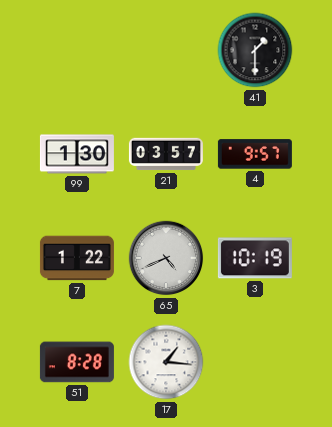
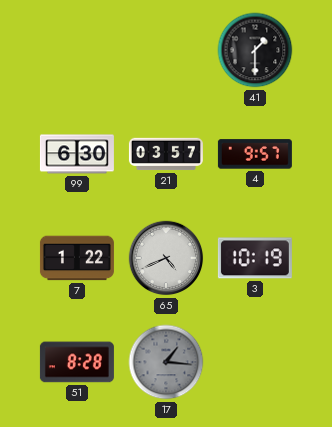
99: 1:30 -> 6:30
17 dial: white -> grey
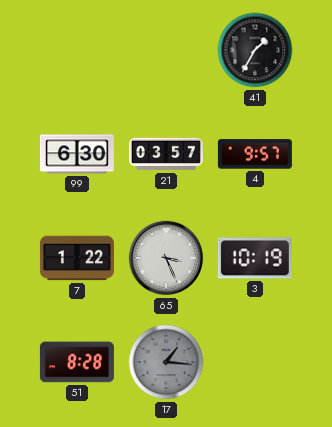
41: 1:30 -> 1:35
65: 4:41 -> 3:26
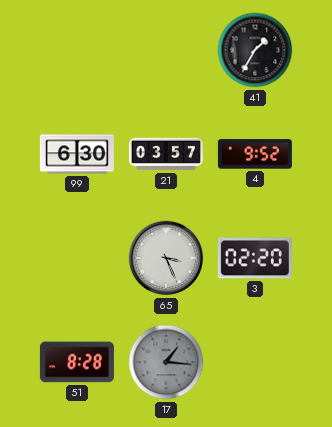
4: 9:57 -> 9:52
7: 1:22 -> none
3: 10:19 -> 02:20
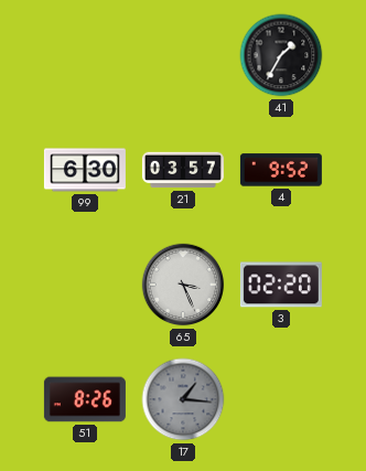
51: 8:28 -> 8:26
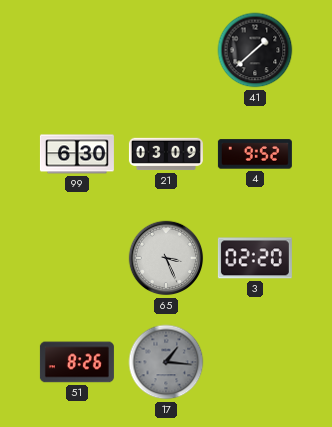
41: 1:35 -> 1:38
21: 03:57 -> 03:09
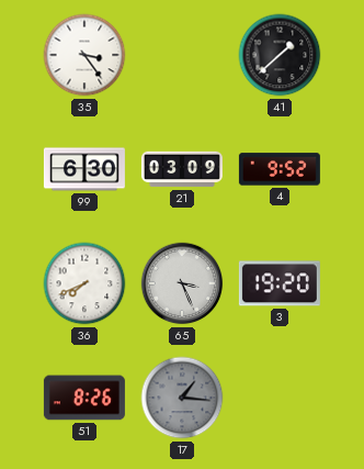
35: none -> 3:24
36: none -> 7:41
3: 02:20 -> 19:20
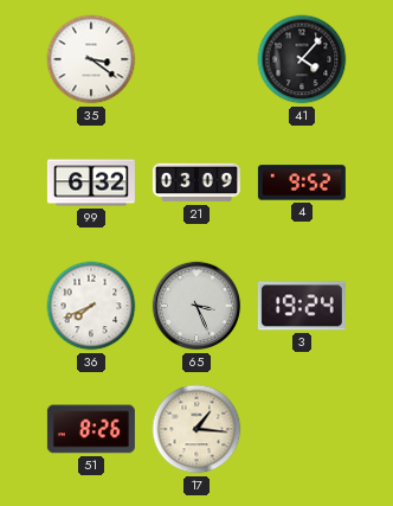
35: 3:24 -> 3:21
41: 1:38 -> 4:07
99: 6:30 -> 6:32
3: 19:20 -> 19:24
17 dial: grey -> cream
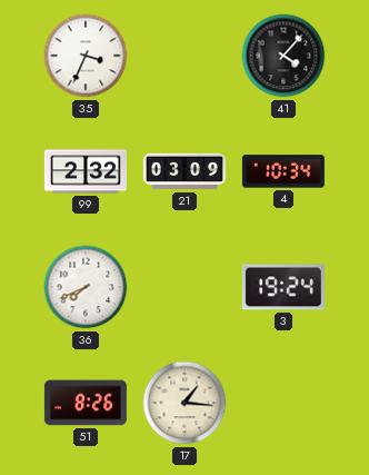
35: 3:21 -> 3:34
99: 6:32 -> 2:32
4: 9:52 -> 10:34
65: 3:26 -> none
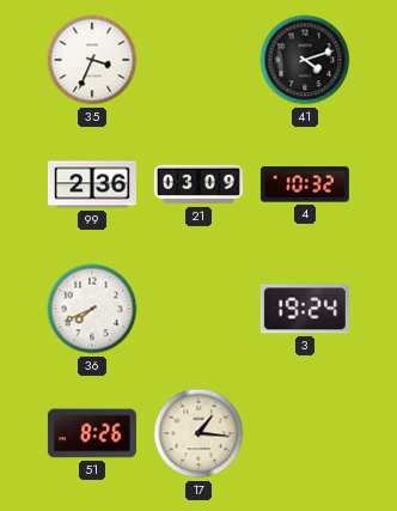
41: 4:07 -> 4:12
99: 2:32 -> 2:36
4: 10:34 -> 10:32
